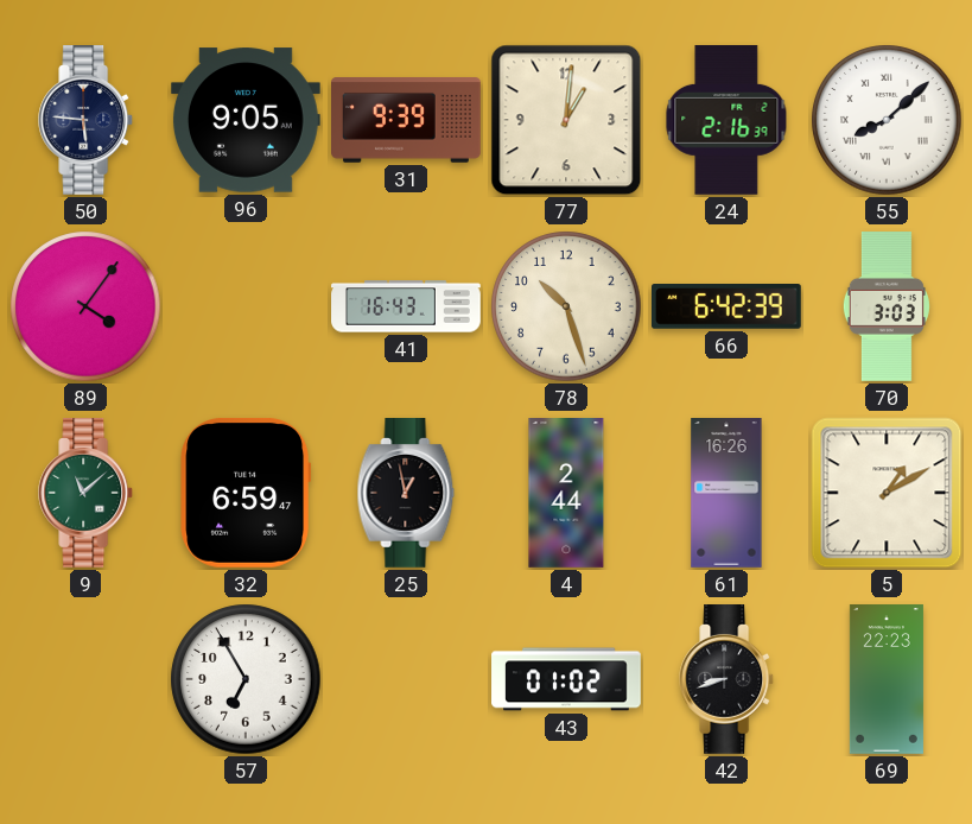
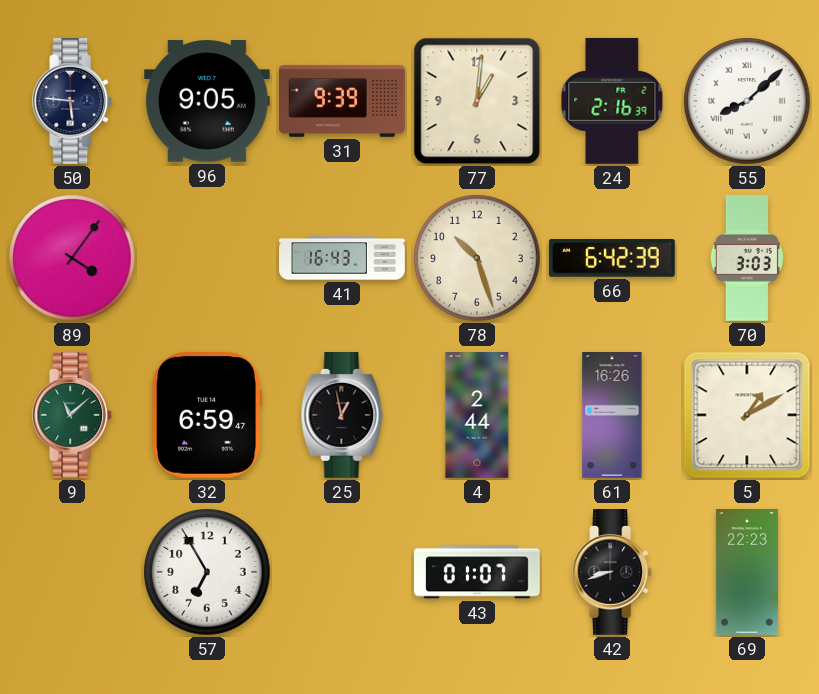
43: 01:02 -> 01:07
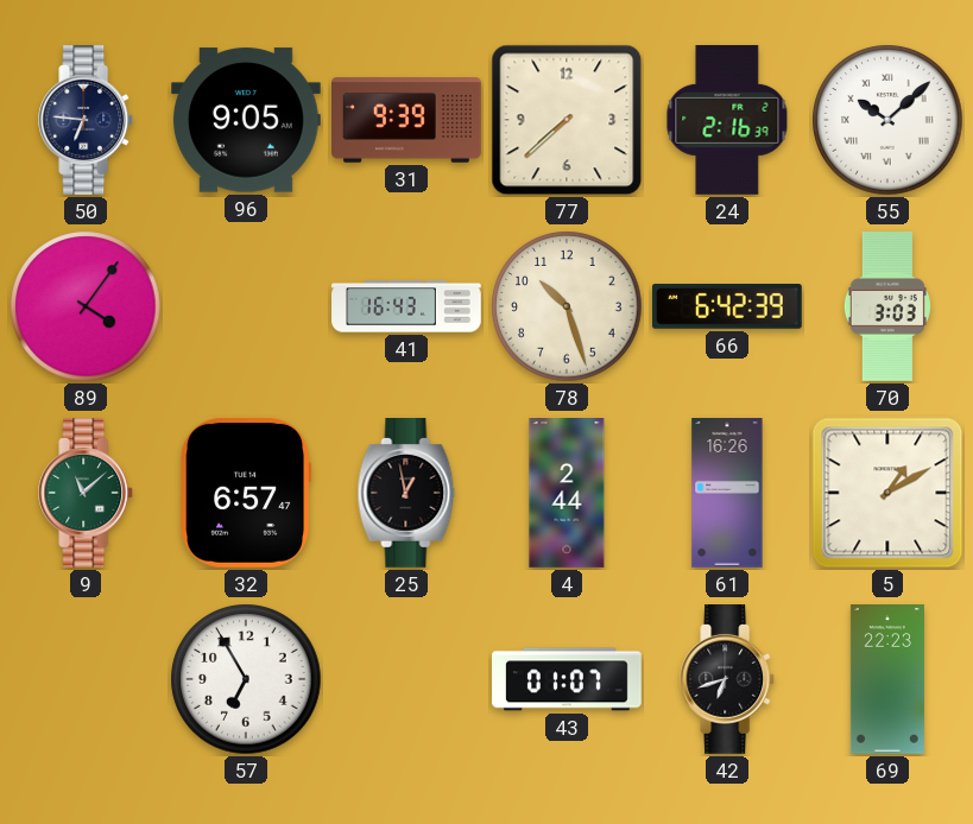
50: 5:46 -> 6:46
77: 1:01 -> 7:38
55: 8:08 -> 10:08
32: 6:59 -> 6:57
42: 8:42 -> 6:42
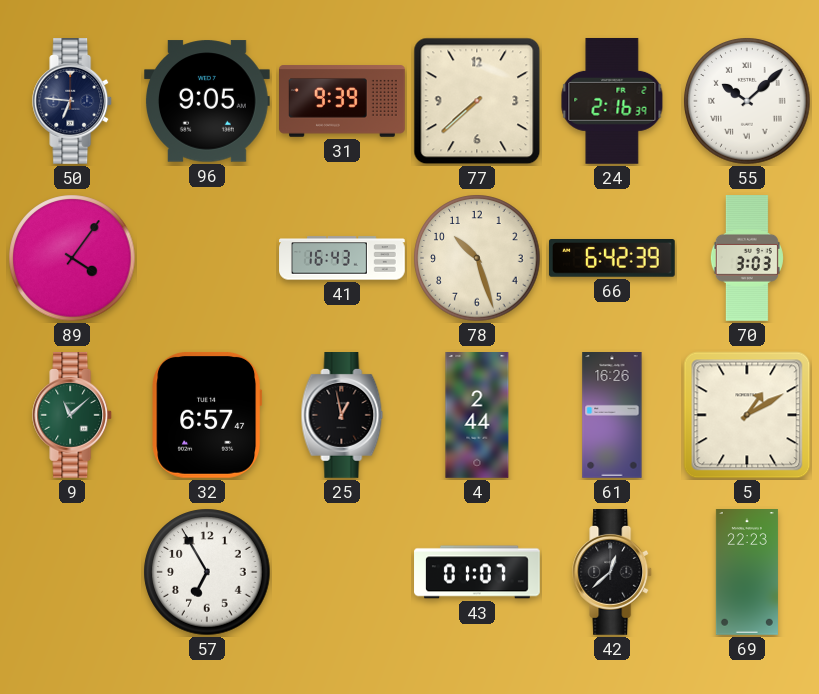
42: 6:42 -> 12:38
